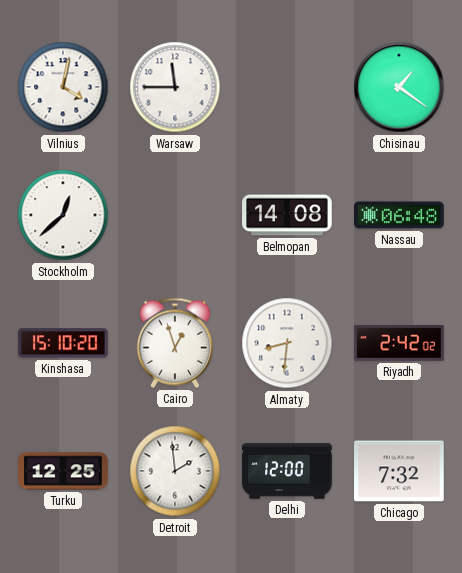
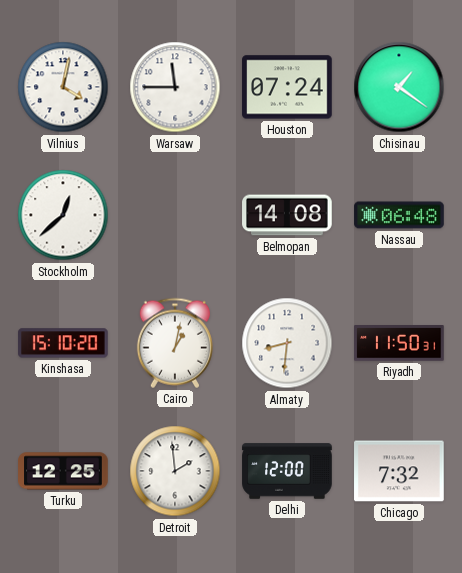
Houston: none -> 07:24
Cairo: 12:57 -> 1:02
Riyadh: 2:42 -> 11:50
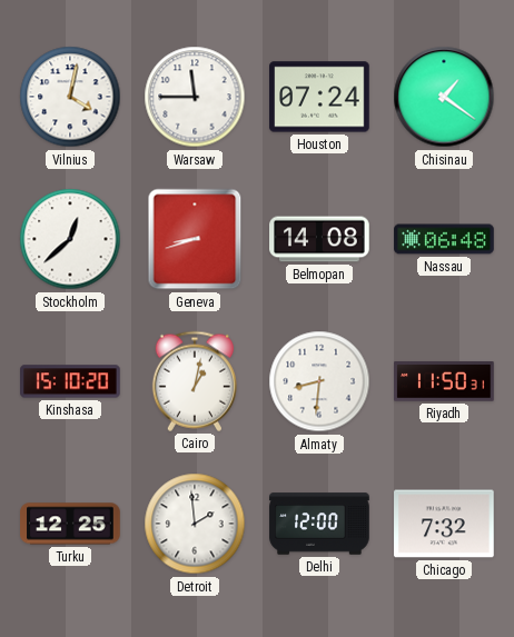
Geneva: none -> 8:42
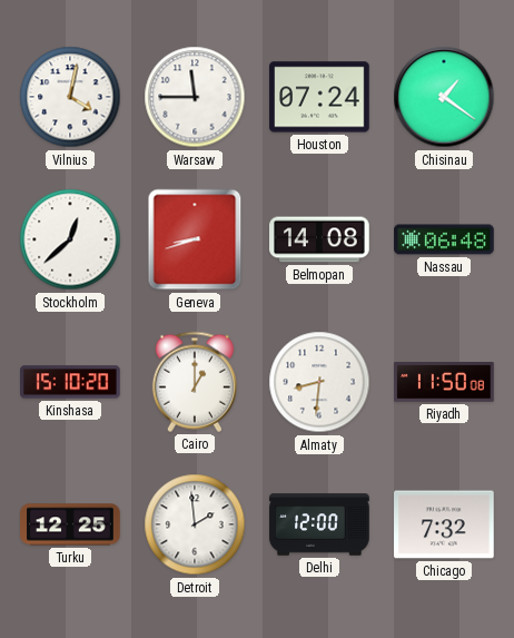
Cairo: 1:02 -> 1:00
Riyadh: 11:50:31 -> 11:50:08
